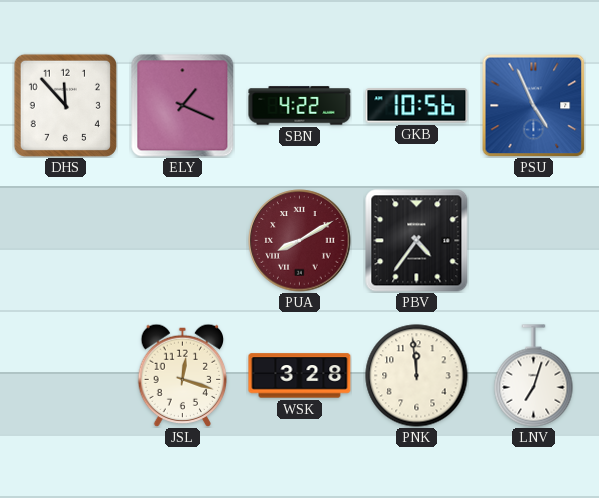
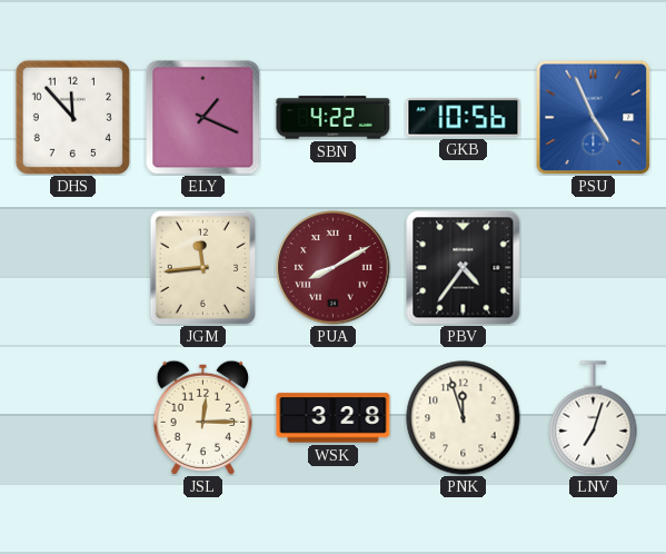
JGM: none -> 11:44
JSL: 12:18 -> 12:15
PNK: 11:59 -> 11:57
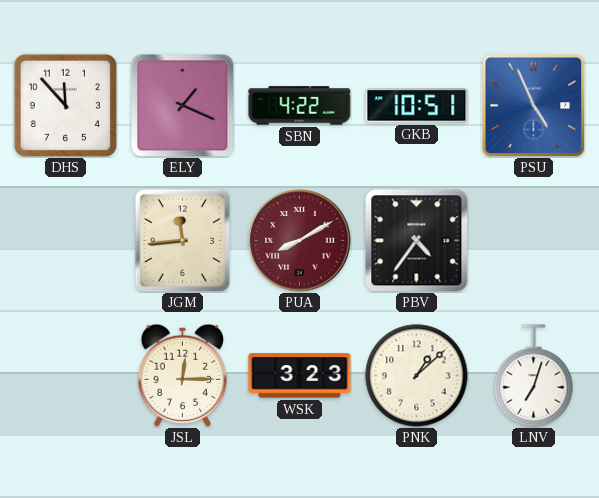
GKB: 10:56 -> 10:51
WSK: 3:28 -> 3:23
PNK: 11:57 -> 1:08
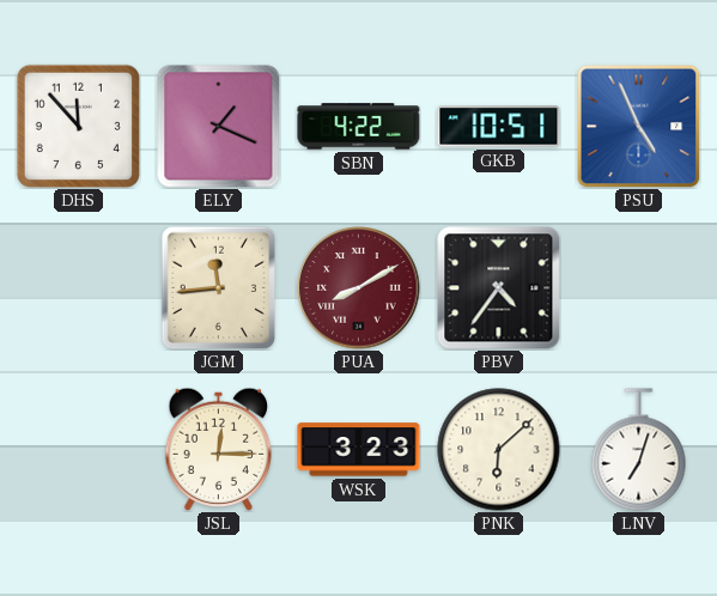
PNK: 1:08 -> 6:08
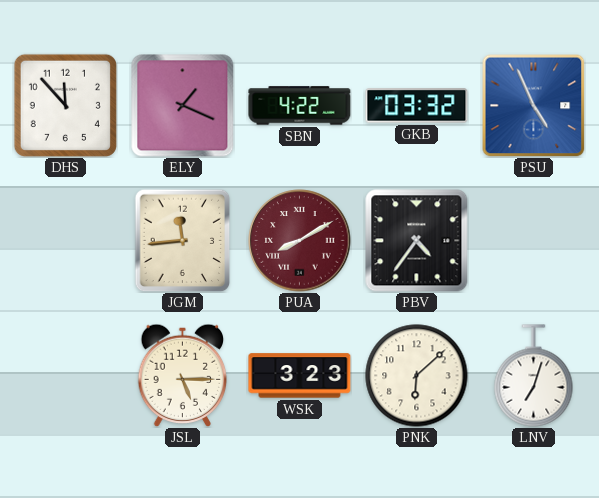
GKB: 10:51 -> 03:32
JSL: 12:15 -> 5:15
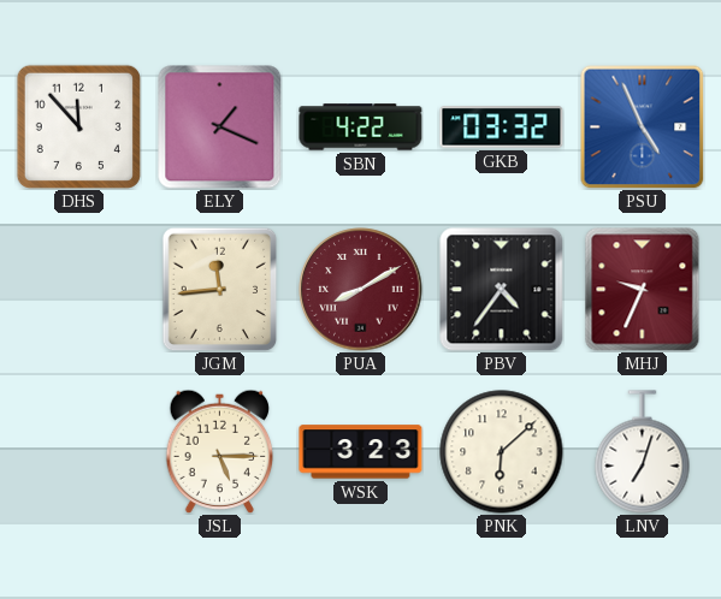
MHJ: none -> 9:34
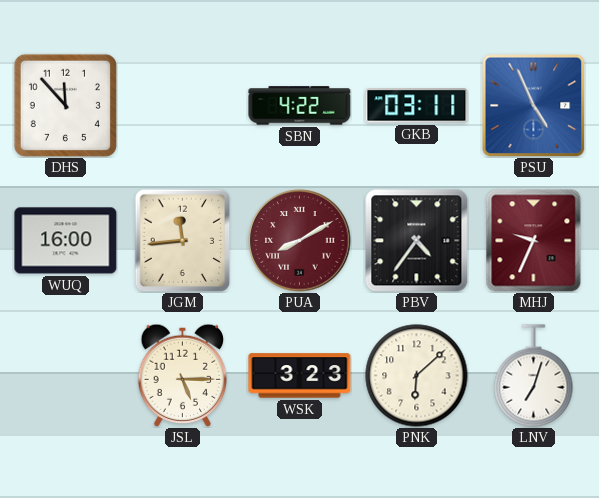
ELY: 1:19 -> none
GKB: 03:32 -> 03:11
WUQ: none -> 16:00
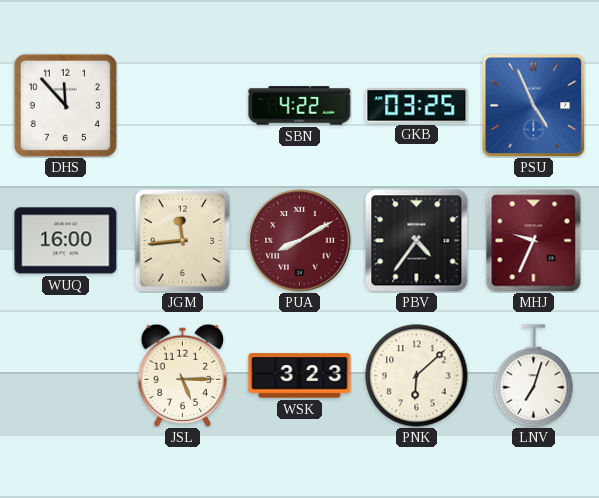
GKB: 03:11 -> 03:25
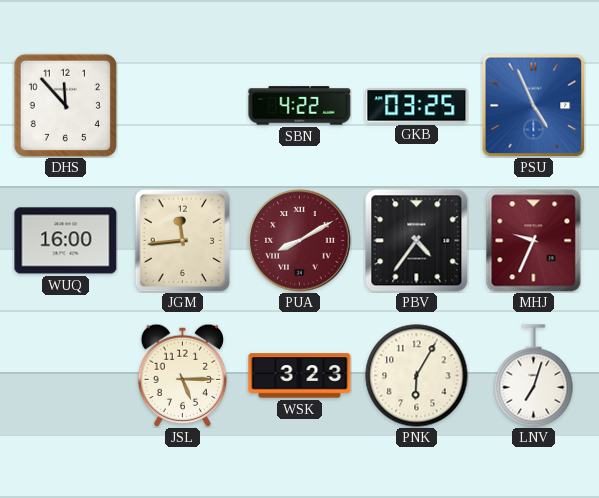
PNK: 6:08 -> 6:05
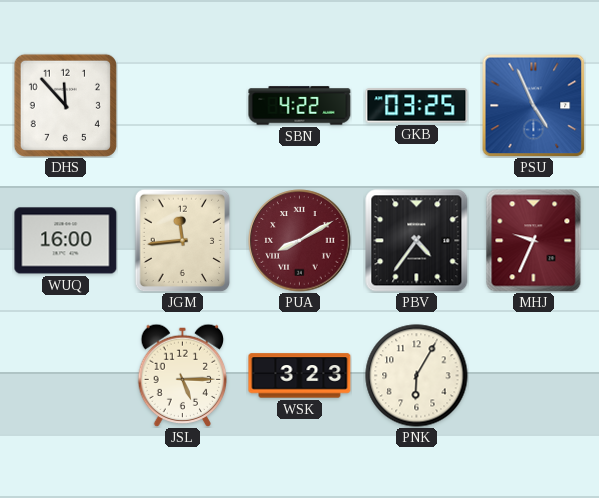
LNV: 7:03 -> none
